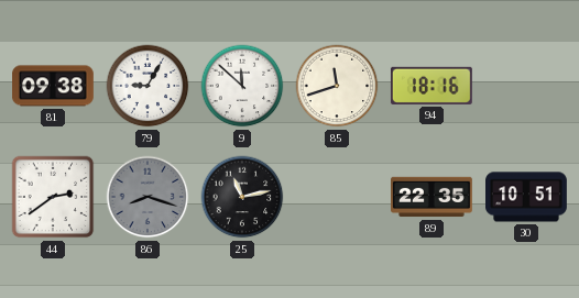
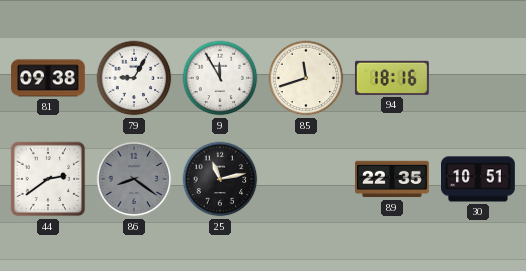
9: 11:52 -> 11:55
86: 8:18 -> 8:21
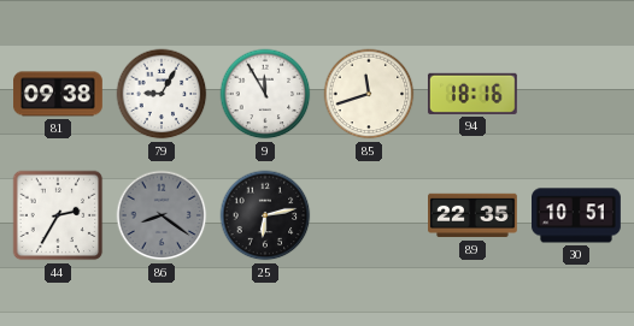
44: 2:39 -> 2:35
25: 11:13 -> 6:13
